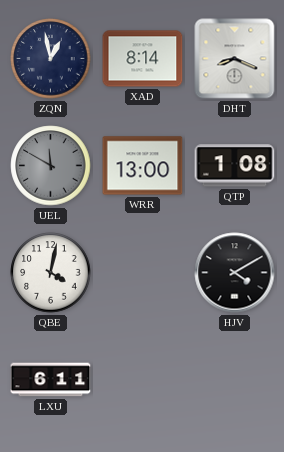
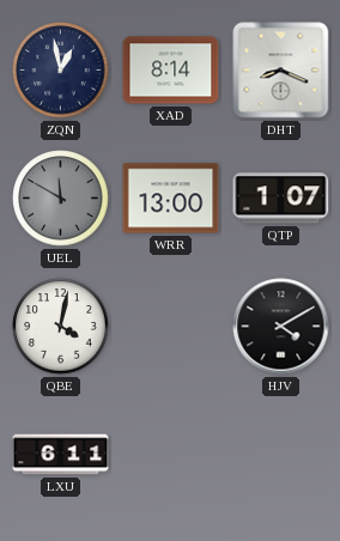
QTP: 1:08 -> 1:07
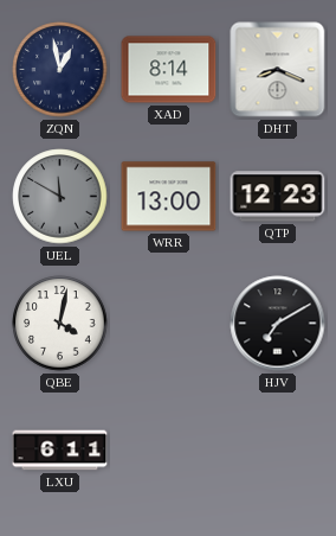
QTP: 1:07 -> 12:23
HJV: 4:10 -> 7:10
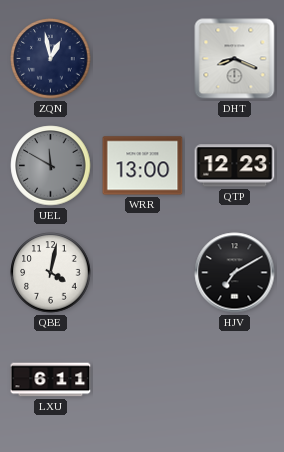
XAD: 8:14 -> none
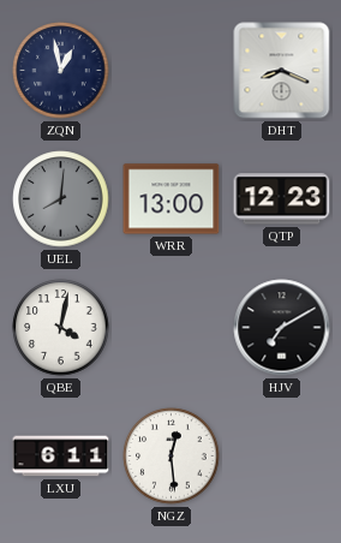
UEL: 11:50 -> 8:01
NGZ: none -> 12:29
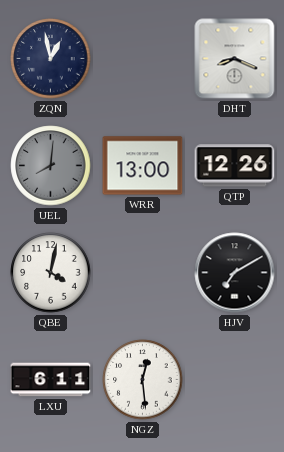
QTP: 12:23 -> 12:26
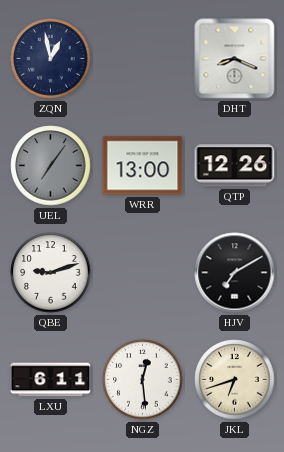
UEL: 8:01 -> 7:06
QBE: 4:02 -> 9:12
JKL: none -> 6:42
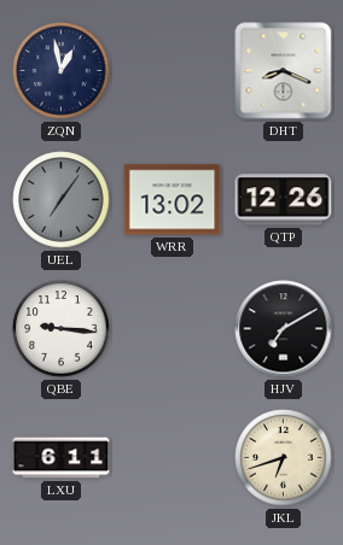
WRR: 13:00 -> 13:02
QBE: 9:12 -> 9:16
NGZ: 12:29 -> none
